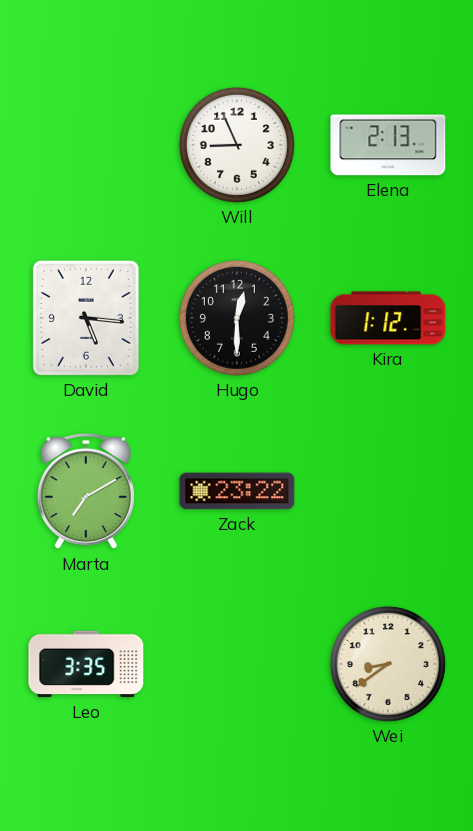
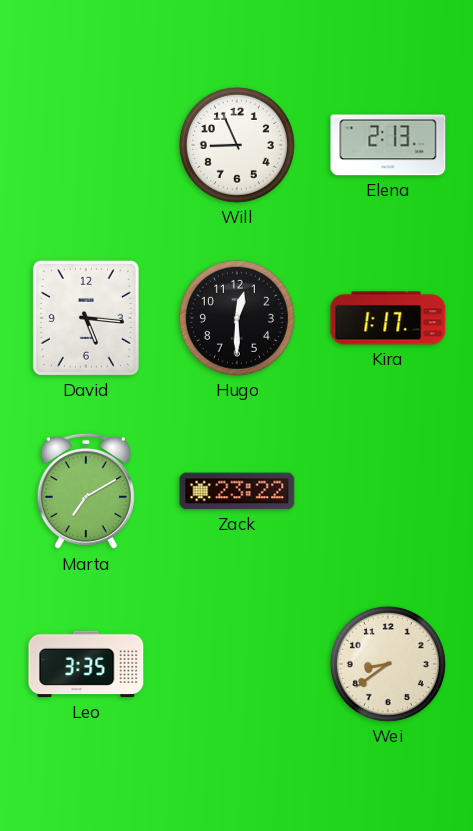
Kira: 1:12 -> 1:17
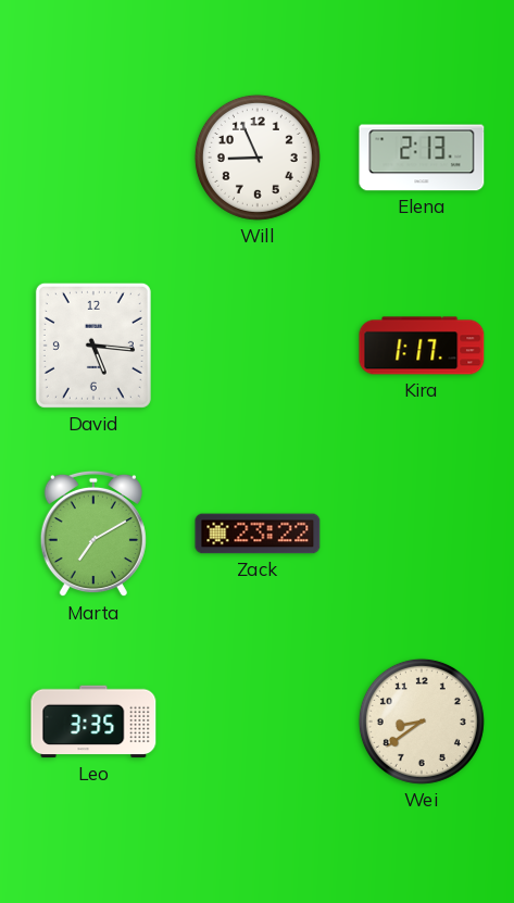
Hugo: 12:30 -> none
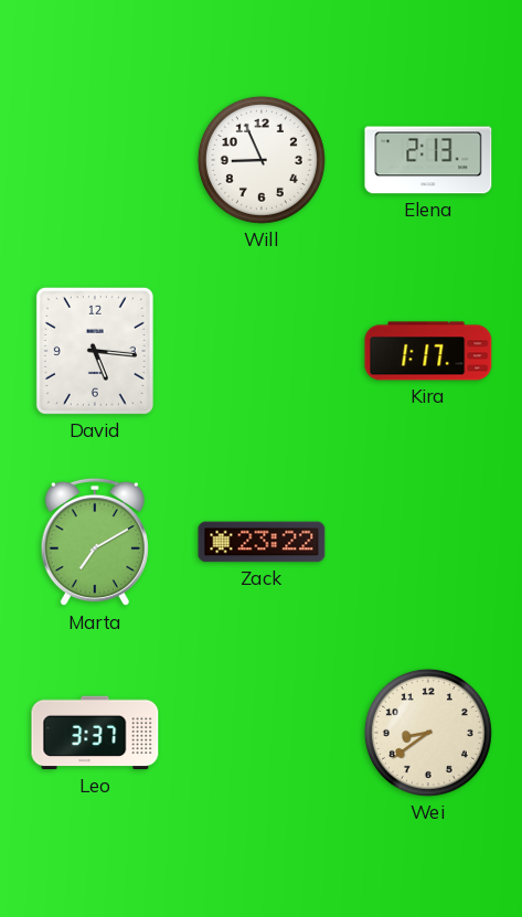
Leo: 3:35 -> 3:37
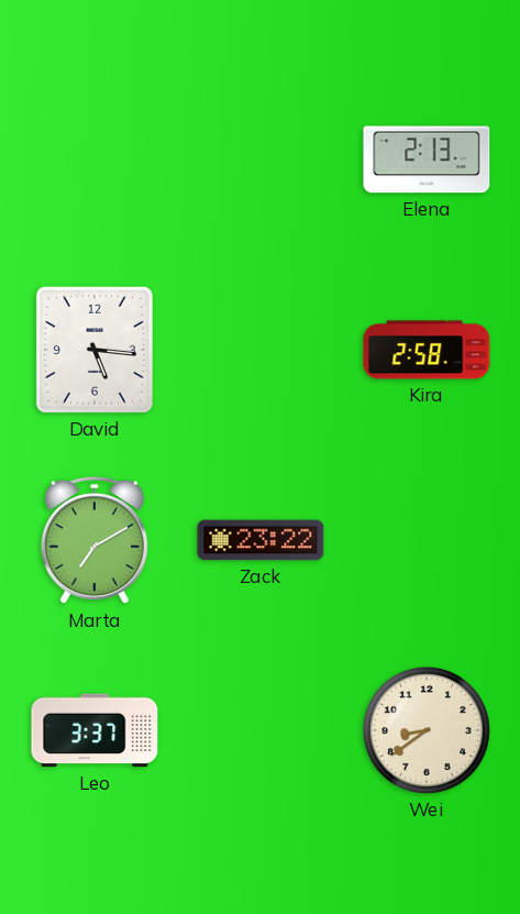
Will: 8:56 -> none
Kira: 1:17 -> 2:58
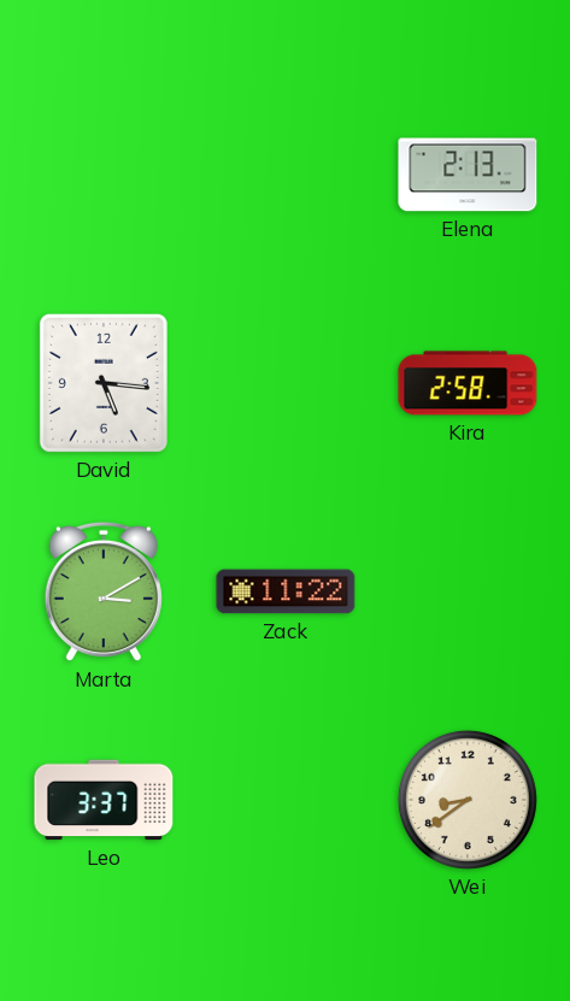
Marta: 7:10 -> 3:10
Zack: 23:22 -> 11:22
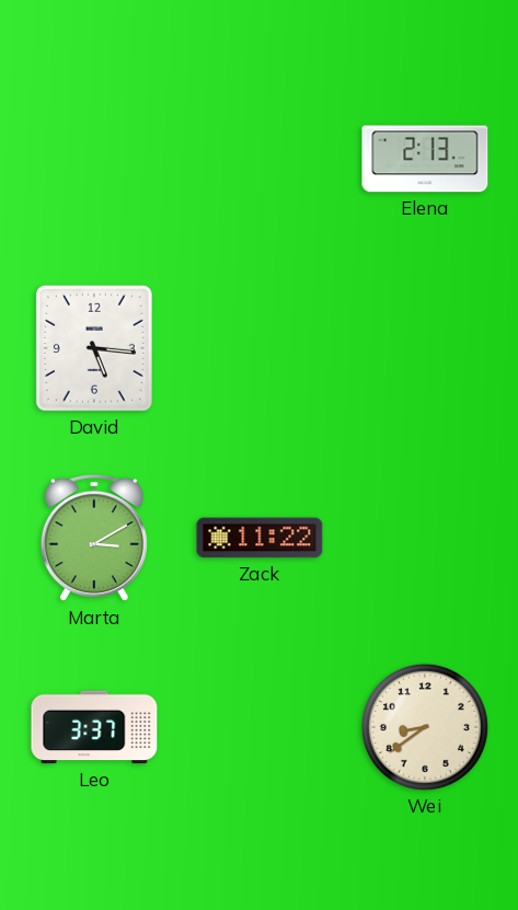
Kira: 2:58 -> none
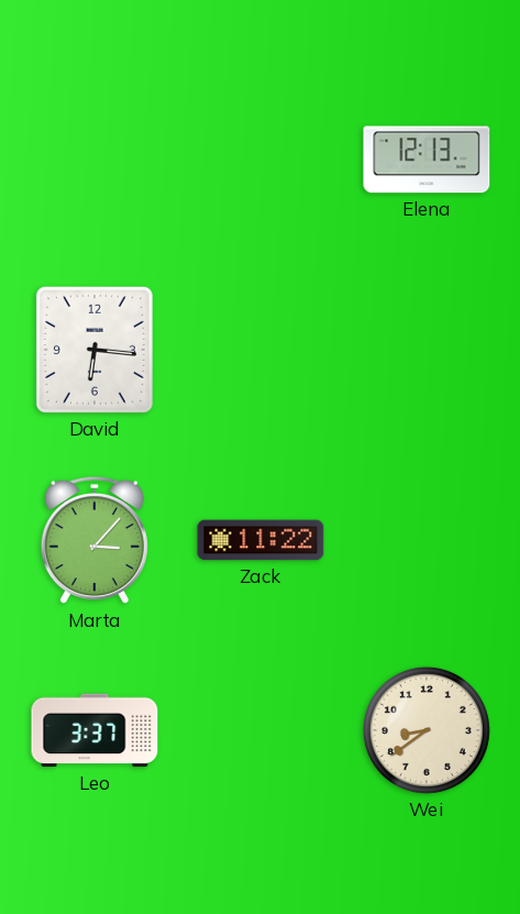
Elena: 2:13 -> 12:13
David: 5:16 -> 6:16
Marta: 3:10 -> 3:07
